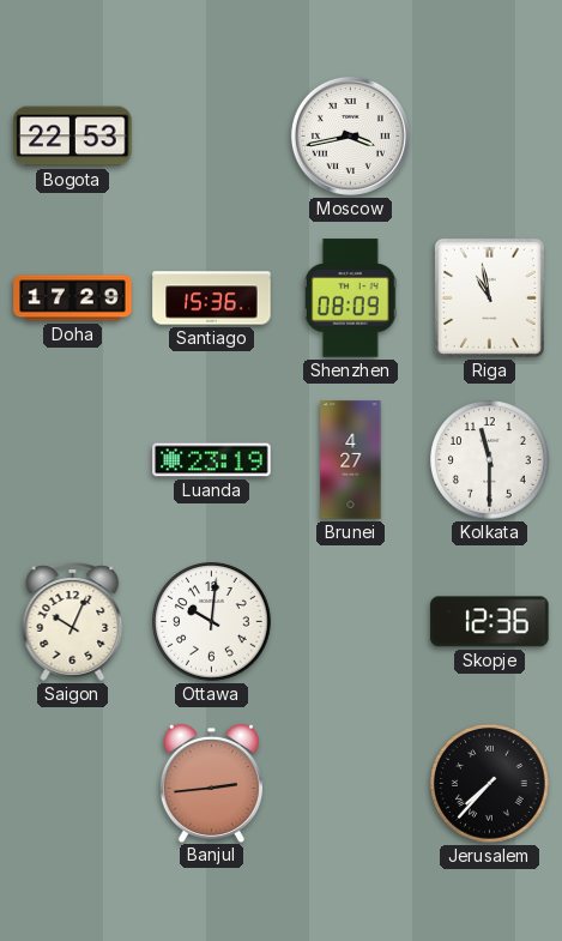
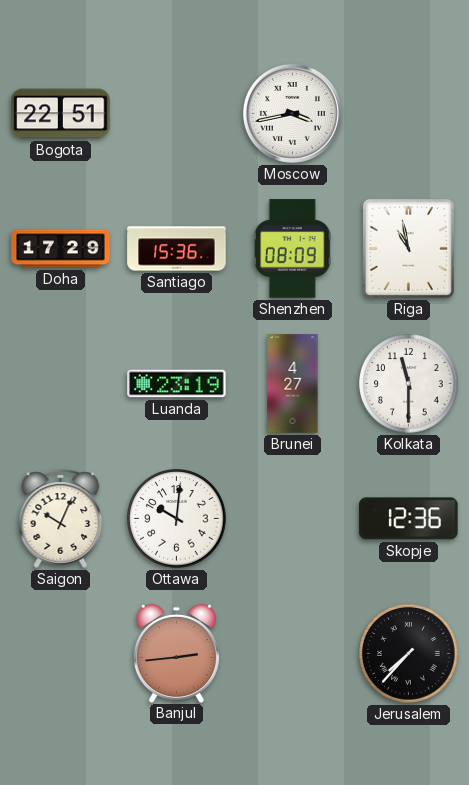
Bogota: 22:53 -> 22:51
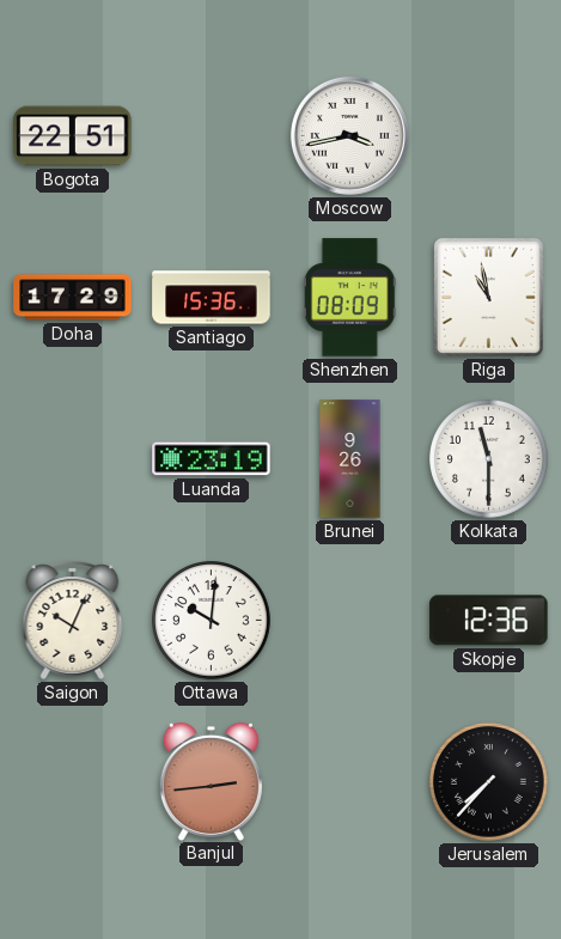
Brunei: 4:27 -> 9:26
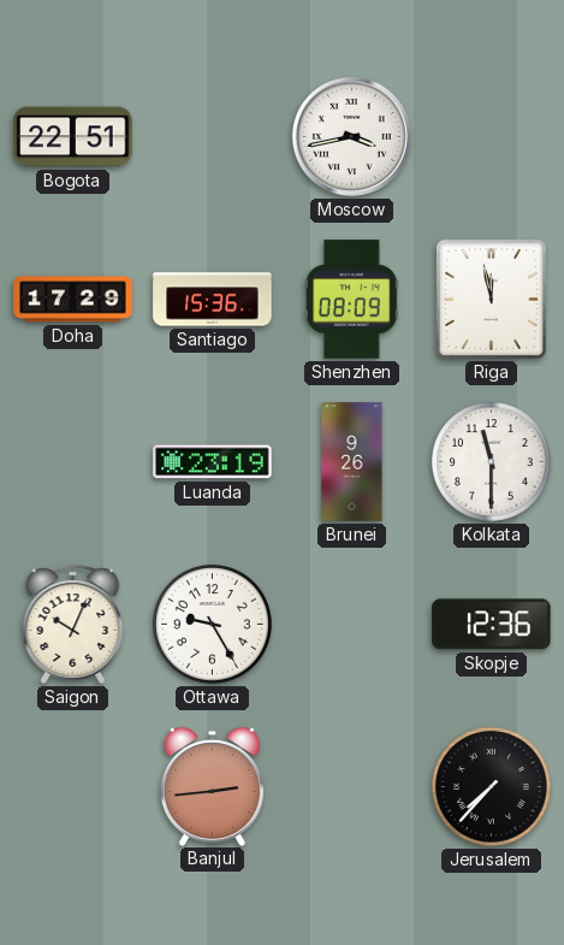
Riga: 10:58 -> 11:58
Ottawa: 10:01 -> 9:25
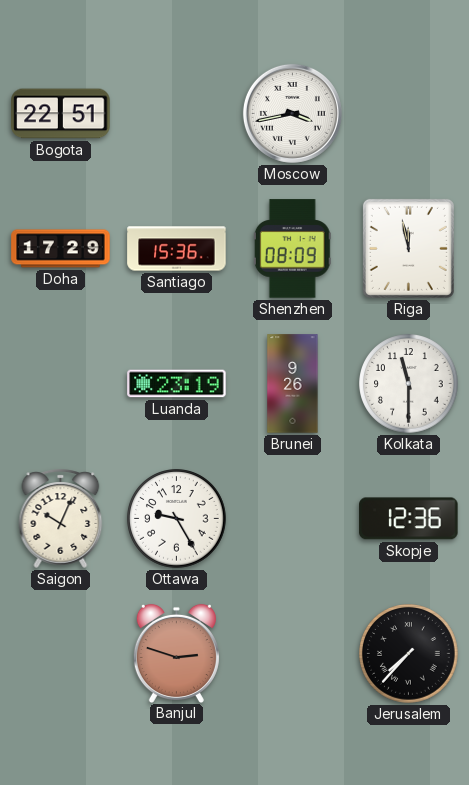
Banjul: 2:44 -> 2:48
